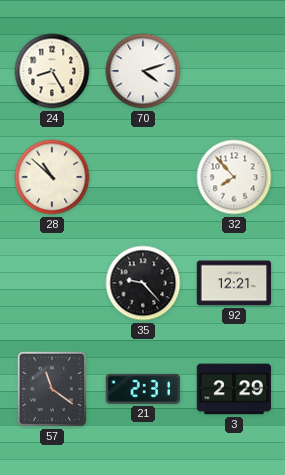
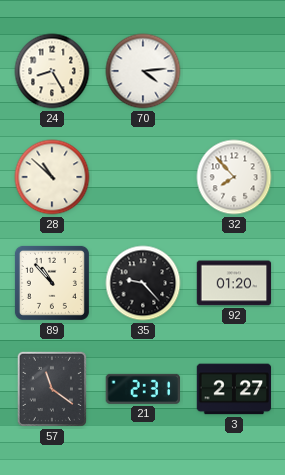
70: 4:12 -> 4:14
89: none -> 10:53
92: 12:21 -> 01:20
3: 2:29 -> 2:27
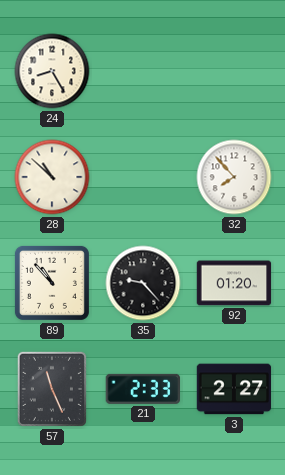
70: 4:14 -> none
57: 11:21 -> 11:26
21: 2:31 -> 2:33
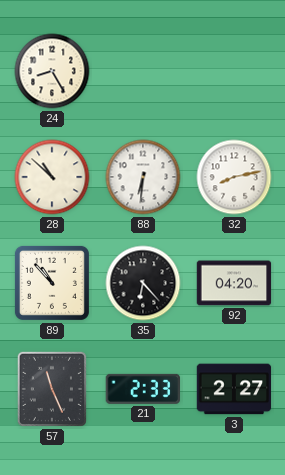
88: none -> 6:31
32: 7:53 -> 8:13
35: 9:23 -> 6:23
92: 01:20 -> 04:20
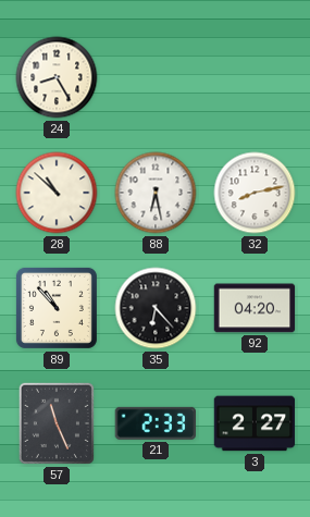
88: 6:31 -> 6:28
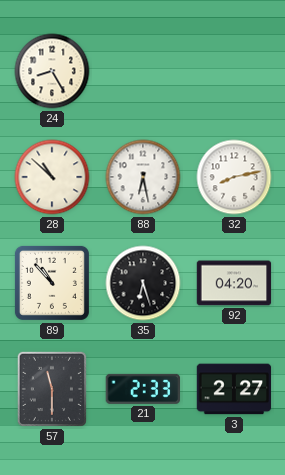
35: 6:23 -> 6:27
57: 11:26 -> 11:30
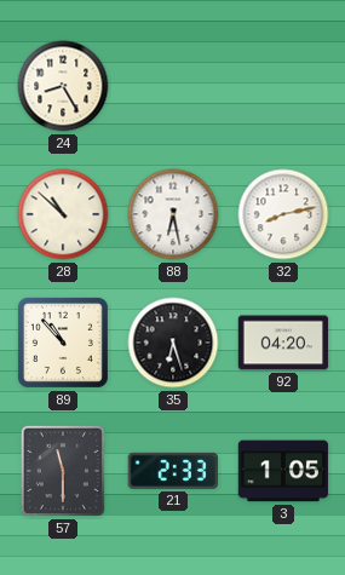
3: 2:27 -> 1:05
